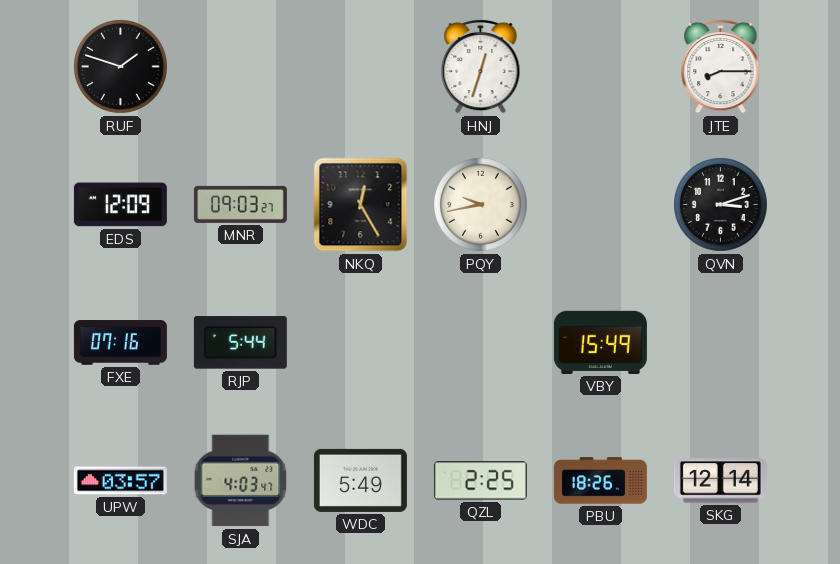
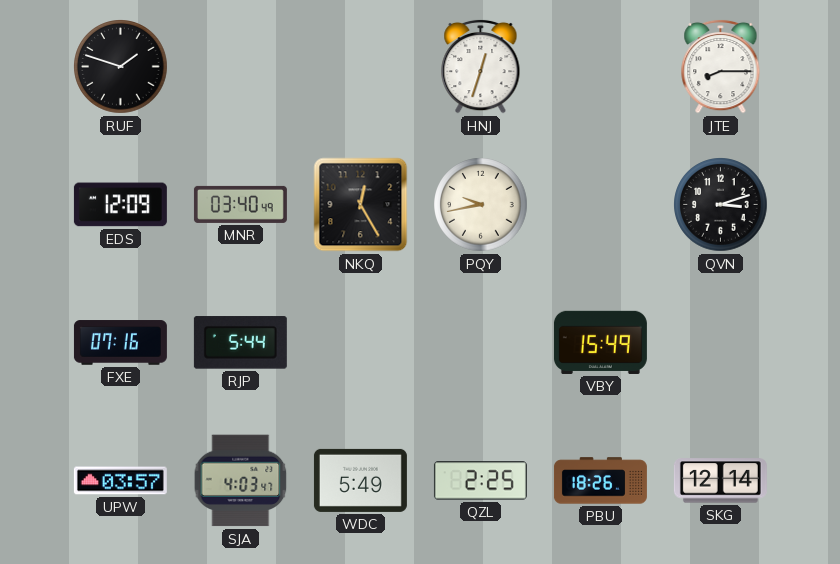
MNR: 09:03 -> 03:40
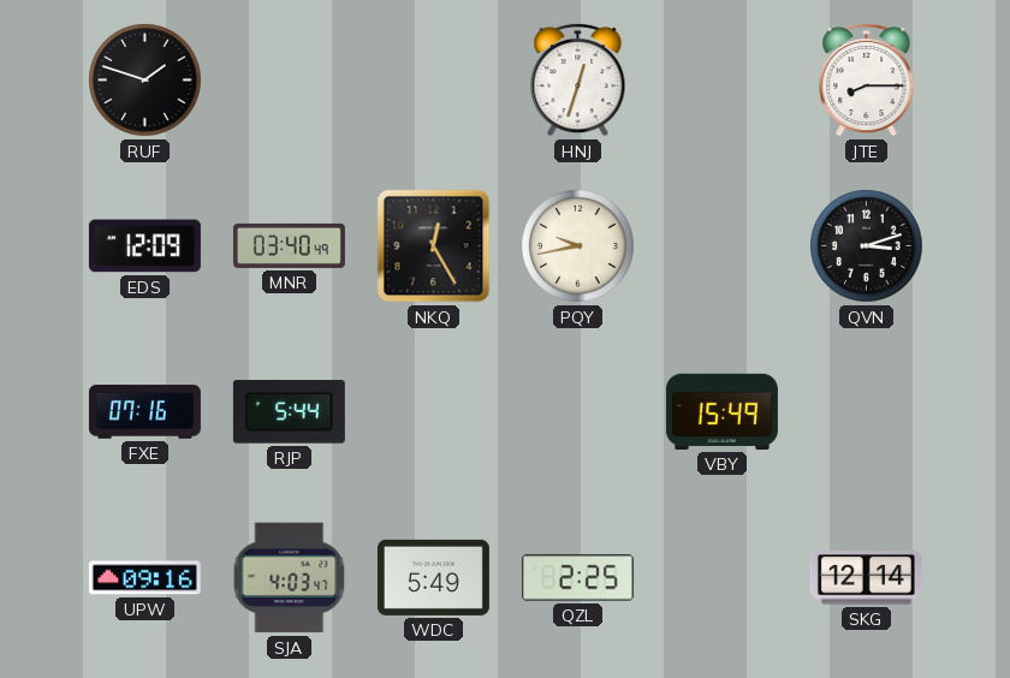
UPW: 03:57 -> 09:16
PBU: 18:26 -> none
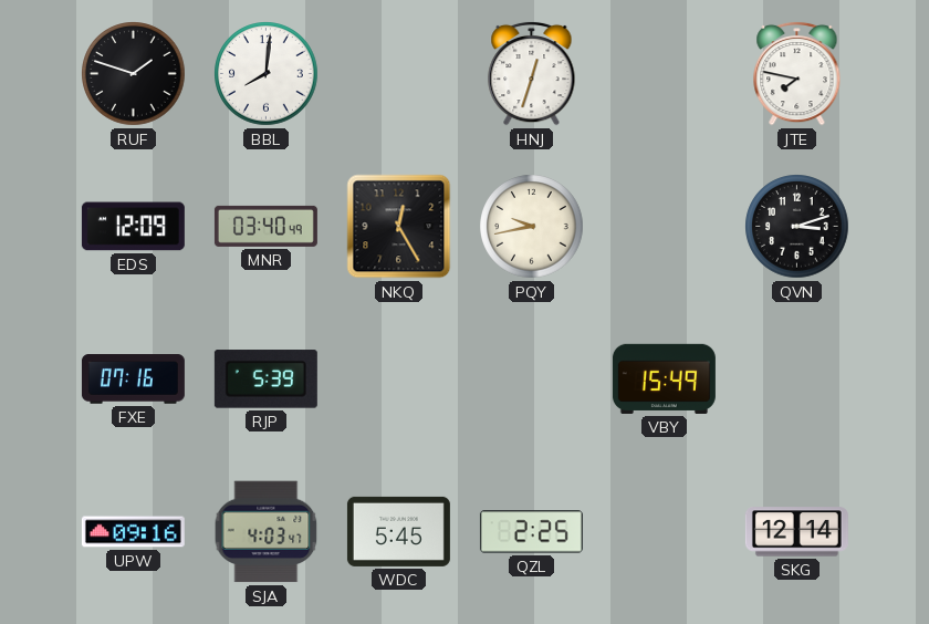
BBL: none -> 8:01
JTE: 8:15 -> 7:47
RJP: 5:44 -> 5:39
WDC: 5:49 -> 5:45
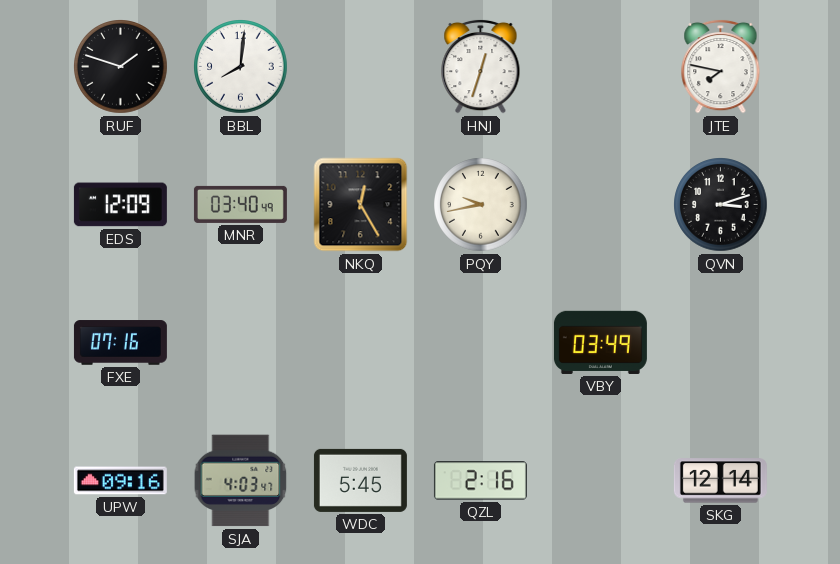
RJP: 5:39 -> none
VBY: 15:49 -> 03:49
QZL: 2:25 -> 2:16
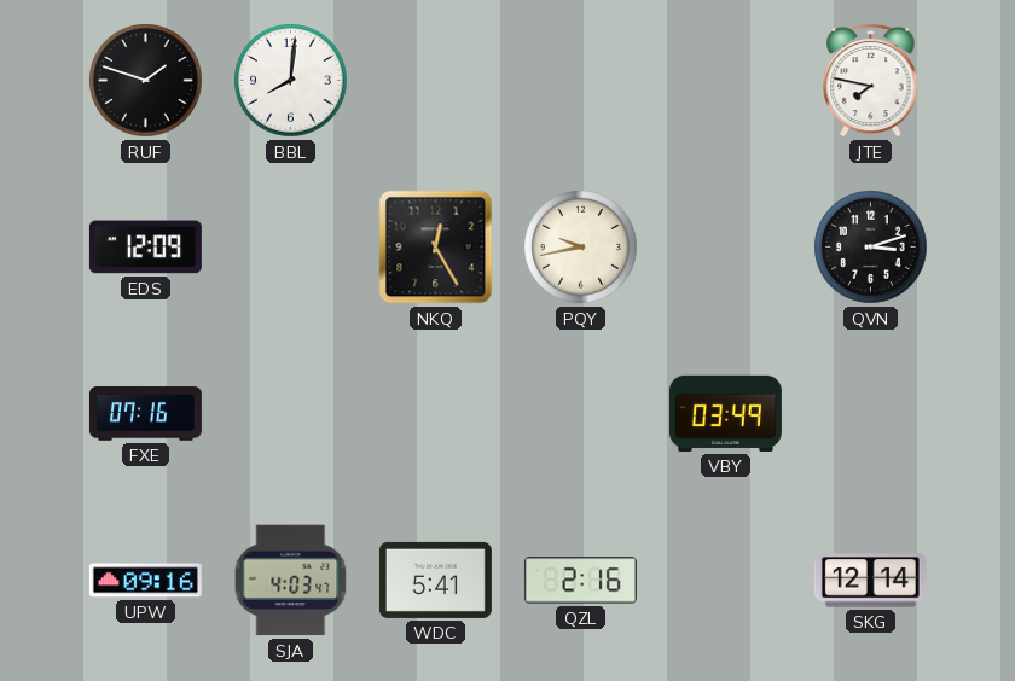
HNJ: 12:33 -> none
MNR: 03:40 -> none
WDC: 5:45 -> 5:41
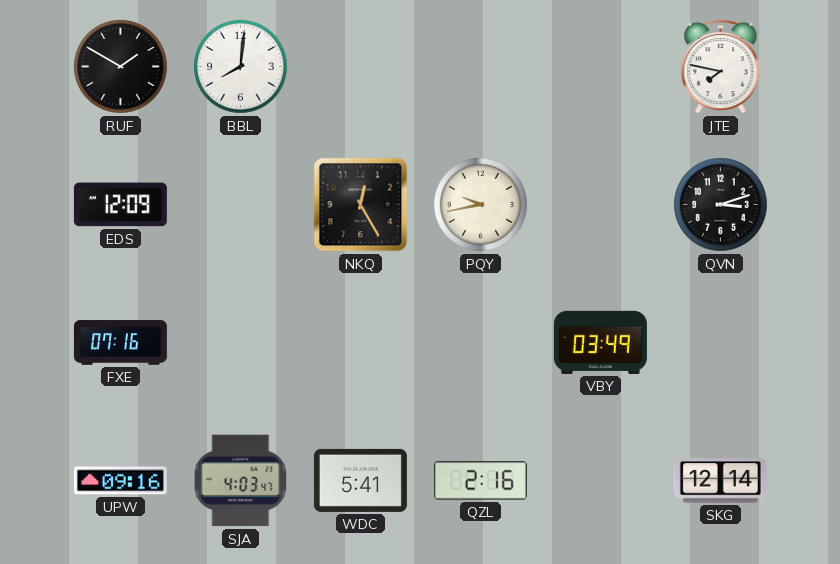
RUF: 1:48 -> 1:50
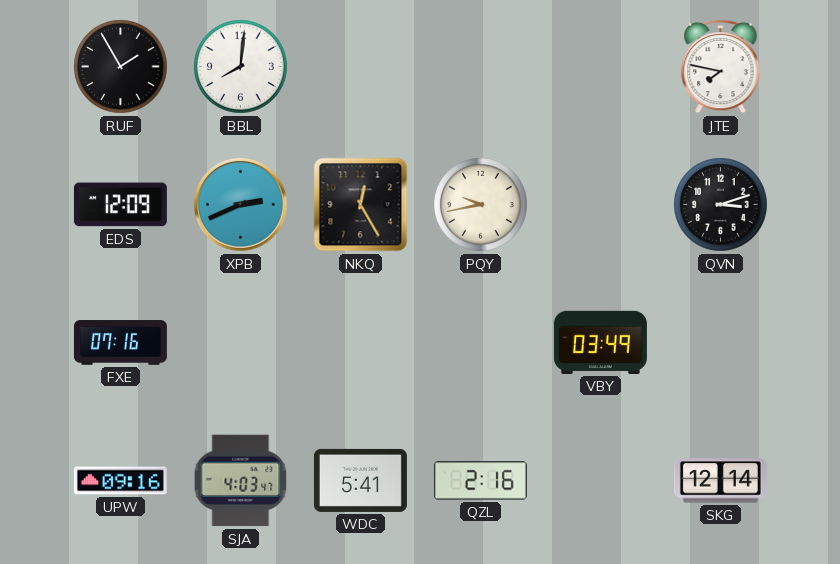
RUF: 1:50 -> 1:55
XPB: none -> 2:41
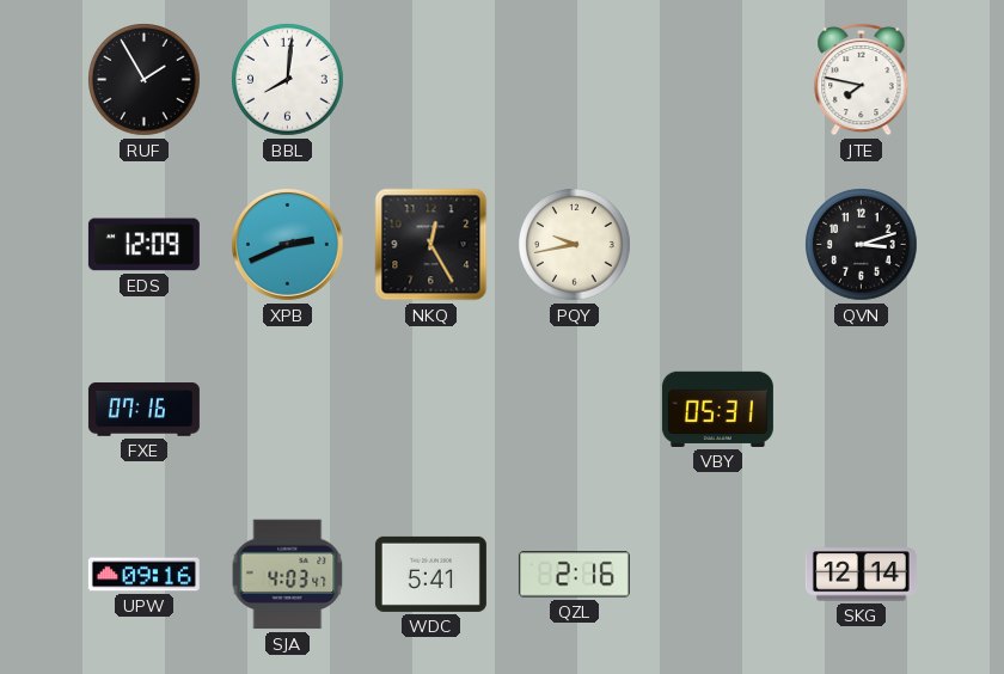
VBY: 03:49 -> 05:31
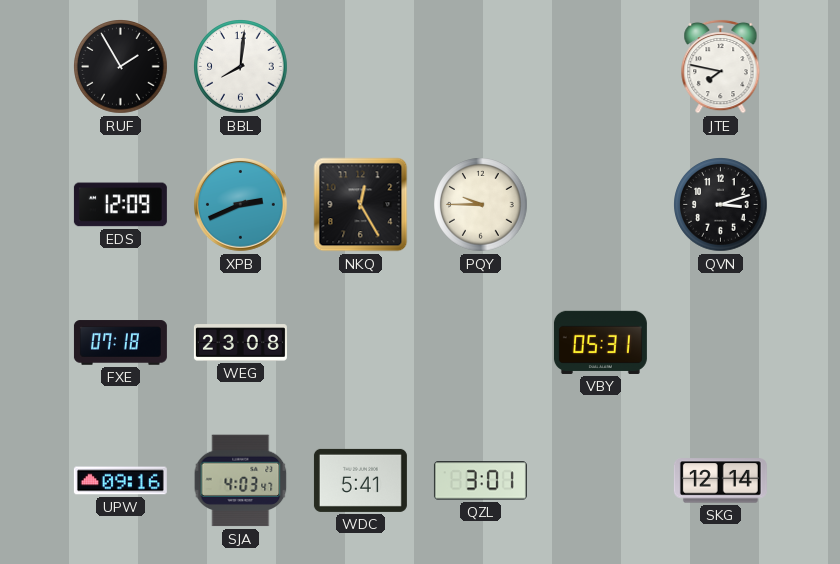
PQY: 9:43 -> 9:45
FXE: 07:16 -> 07:18
WEG: none -> 23:08
QZL: 2:16 -> 3:01
